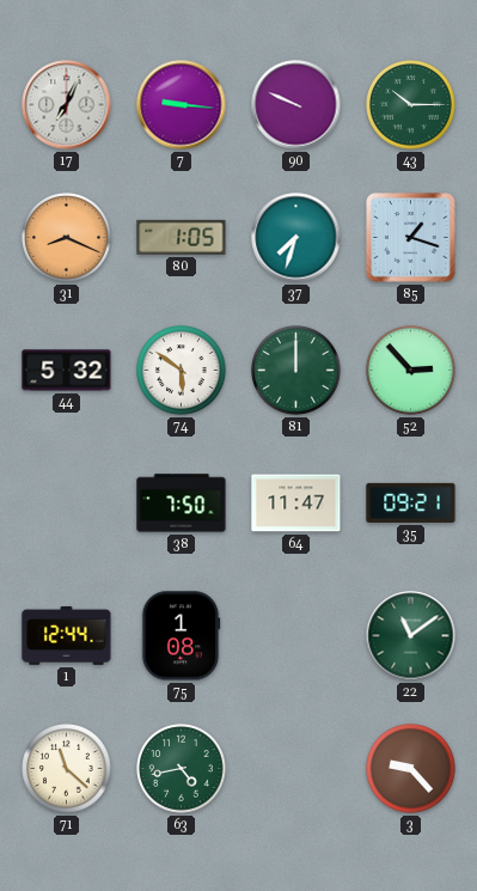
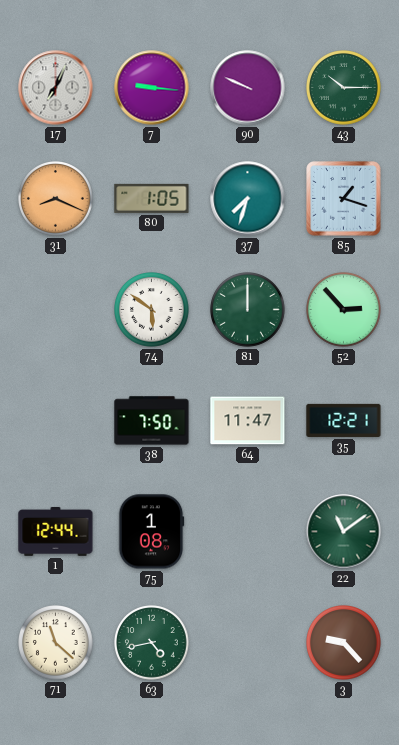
44: 5:32 -> none
35: 09:21 -> 12:21
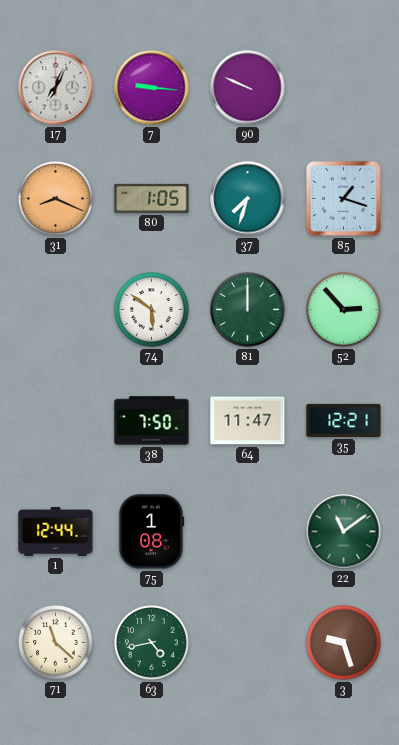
43: 10:15 -> none
3: 9:23 -> 9:27
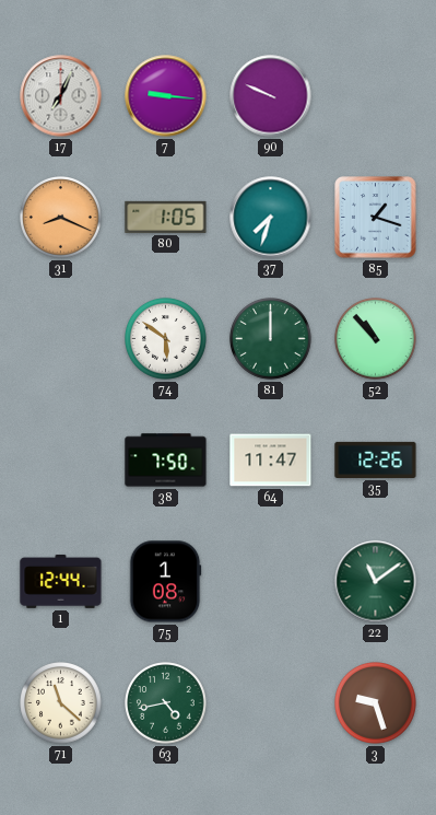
52: 2:53 -> 10:53
35: 12:21 -> 12:26
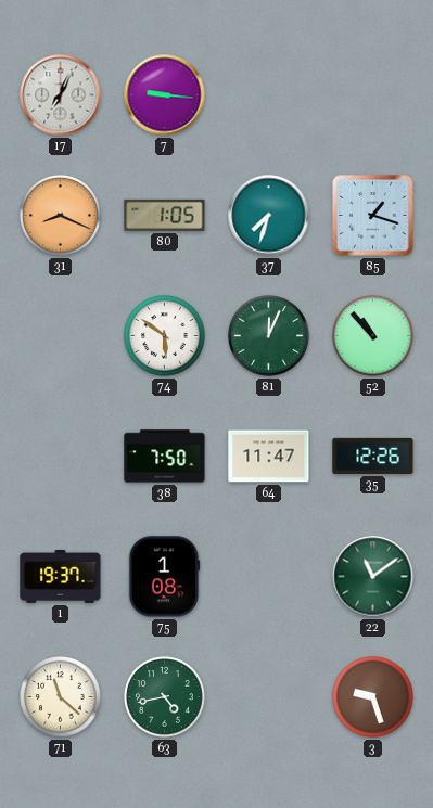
90: 9:49 -> none
81: 12:00 -> 12:04
1: 12:44 -> 19:37
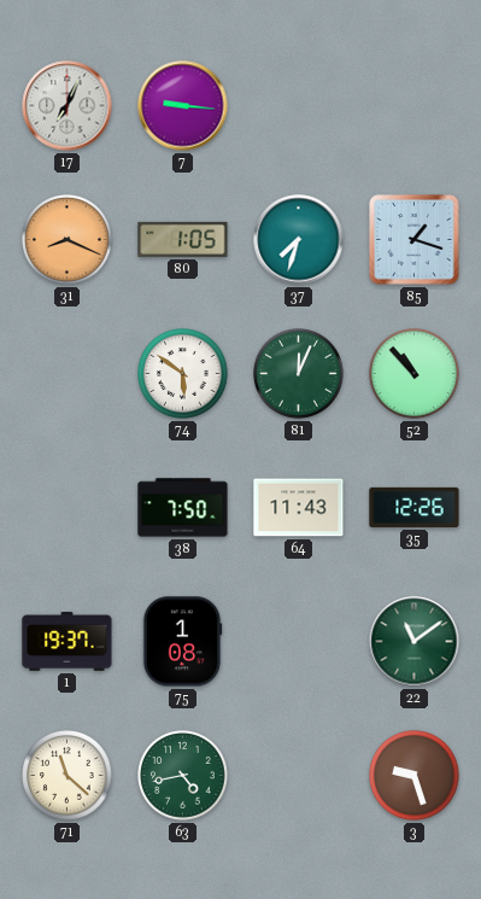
64: 11:47 -> 11:43
